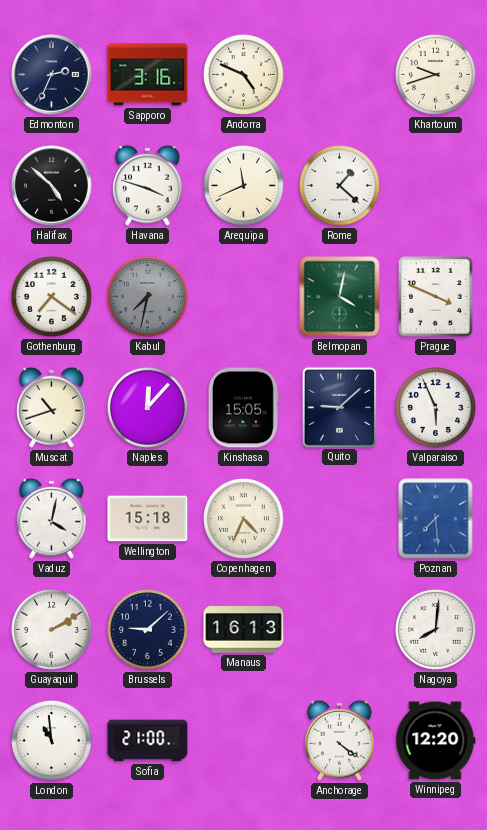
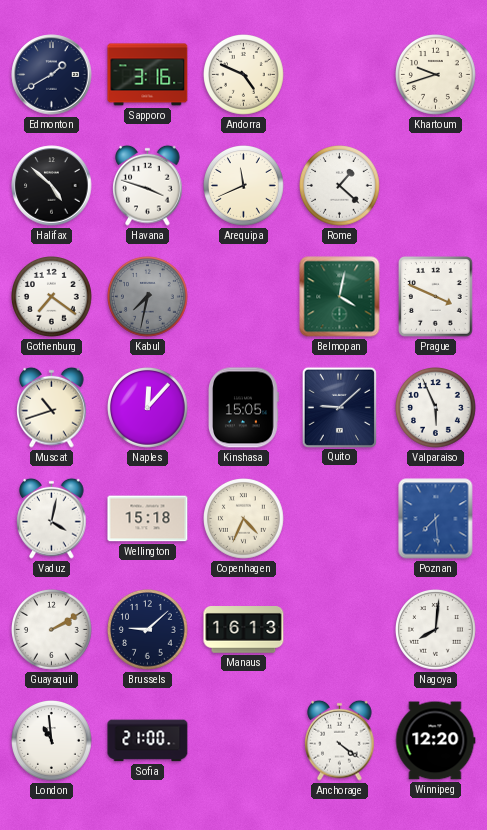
Edmonton: 2:34 -> 1:40
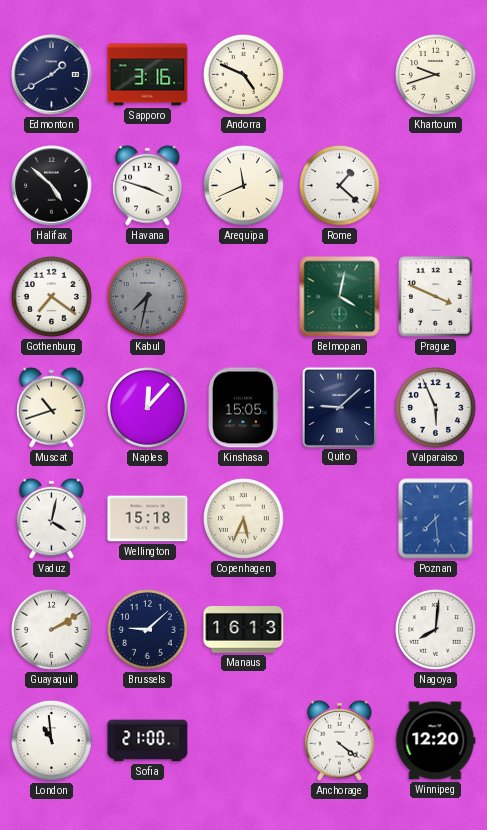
Copenhagen: 4:34 -> 5:34
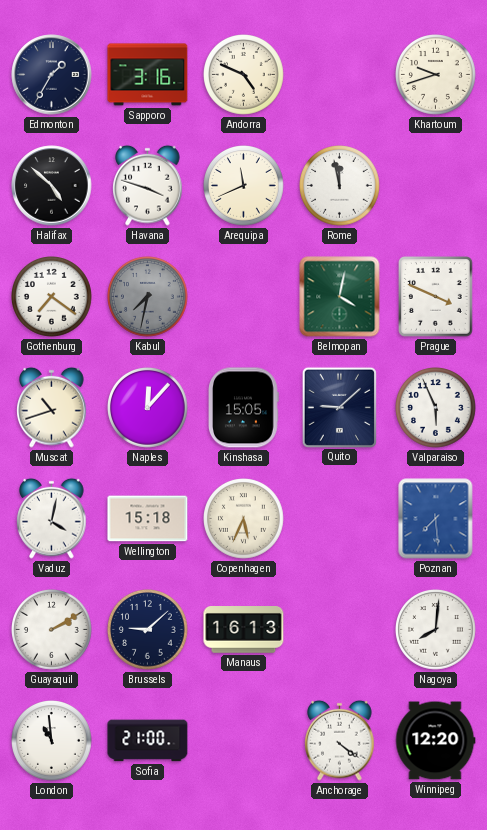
Edmonton: 1:40 -> 1:35
Rome: 1:22 -> 11:58
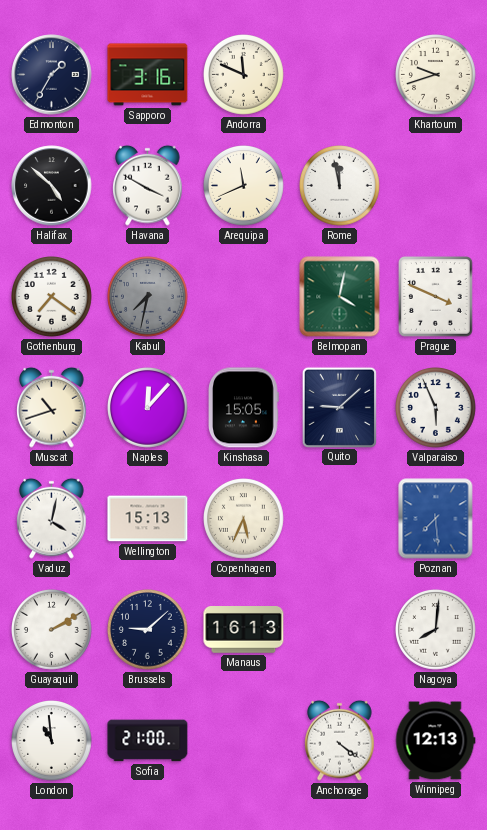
Andorra: 4:49 -> 11:49
Havana: 3:48 -> 3:50
Wellington: 15:18 -> 15:13
Winnipeg: 12:20 -> 12:13
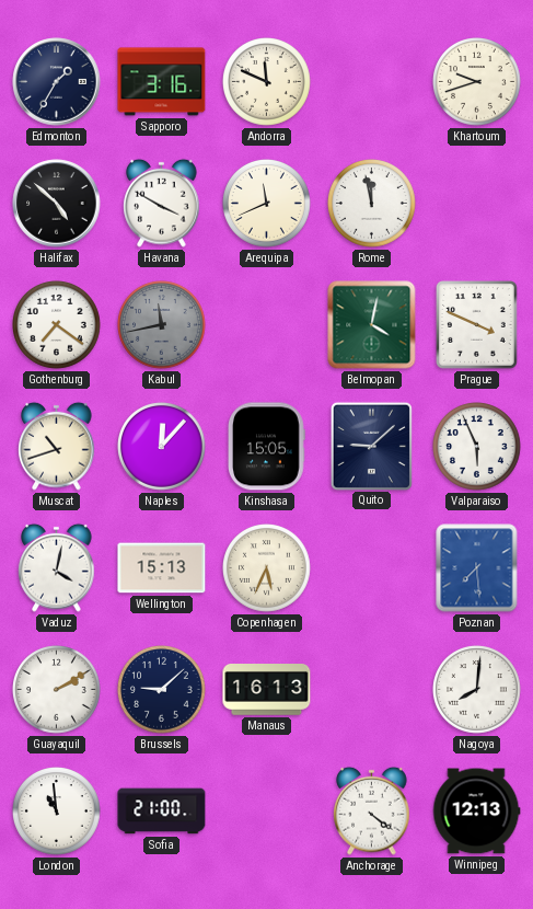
Kabul: 7:32 -> 11:43
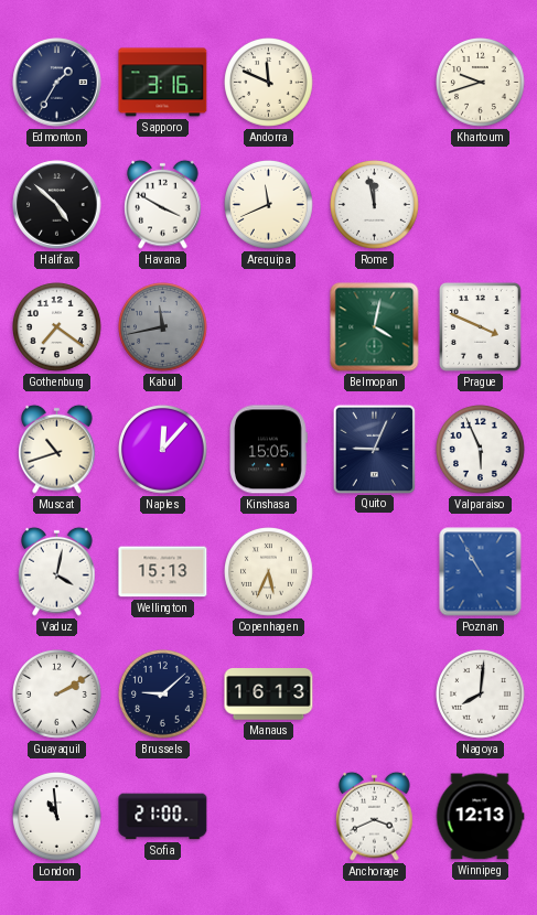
Quito: 9:08 -> 9:04
Poznan: 7:29 -> 10:55
Anchorage: 4:21 -> 3:41
